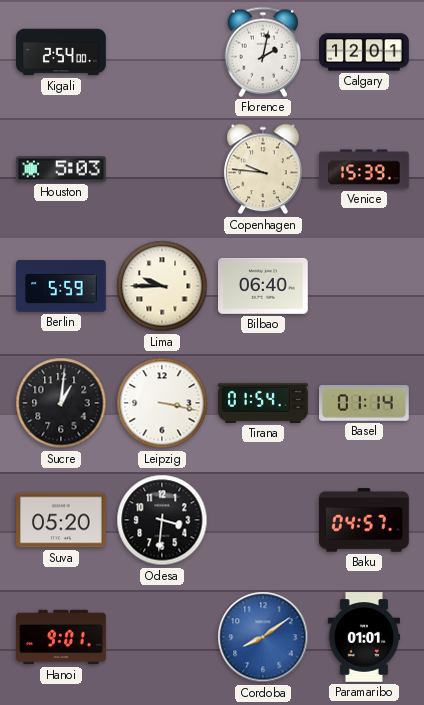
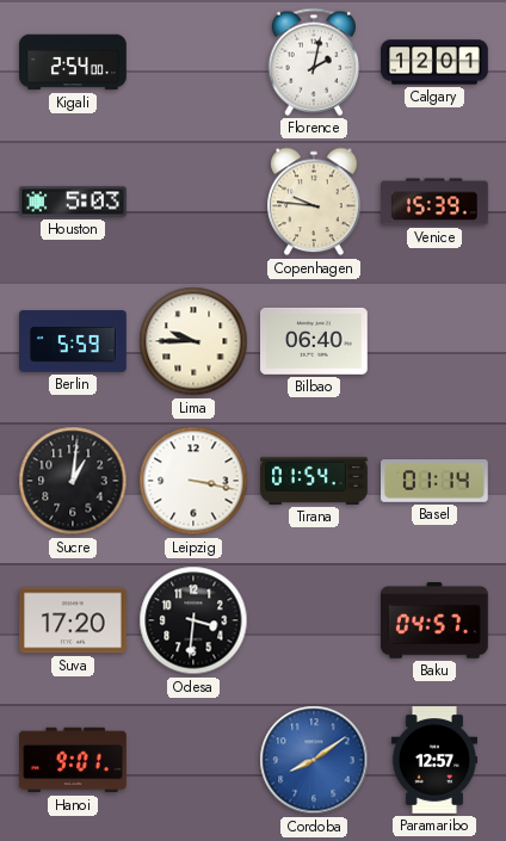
Suva: 05:20 -> 17:20
Paramaribo: 01:01 -> 12:57
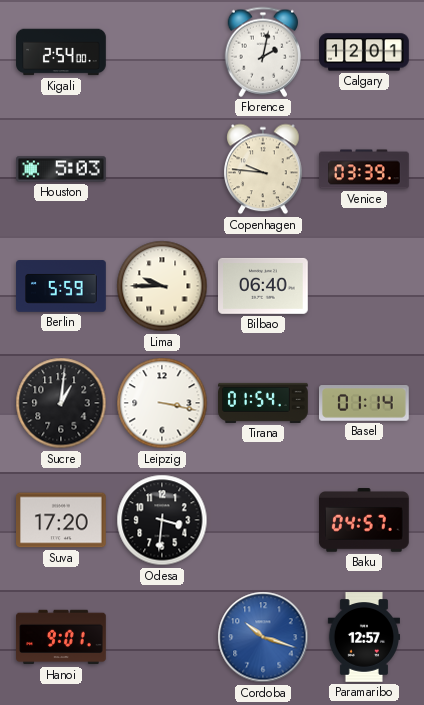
Venice: 15:39 -> 03:39
Cordoba: 8:09 -> 10:18
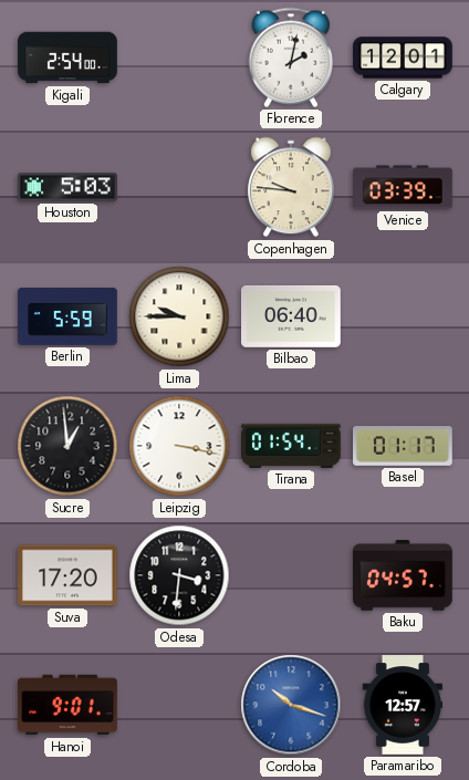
Sucre: 1:01 -> 12:59
Basel: 01:14 -> 01:17
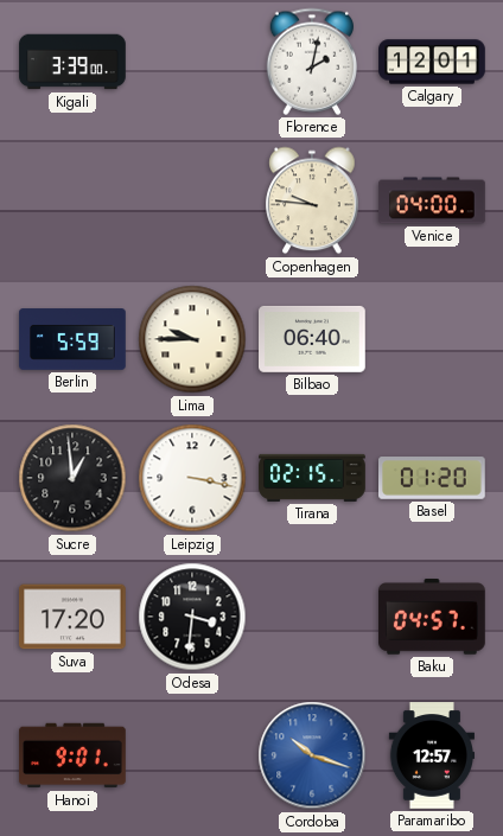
Kigali: 2:54 -> 3:39
Houston: 5:03 -> none
Venice: 03:39 -> 04:00
Tirana: 01:54 -> 02:15
Basel: 01:17 -> 01:20
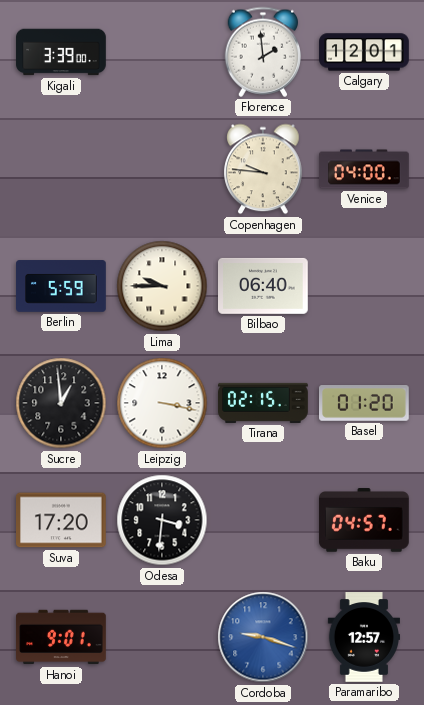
Florence: 2:02 -> 1:59
Cordoba: 10:18 -> 9:18
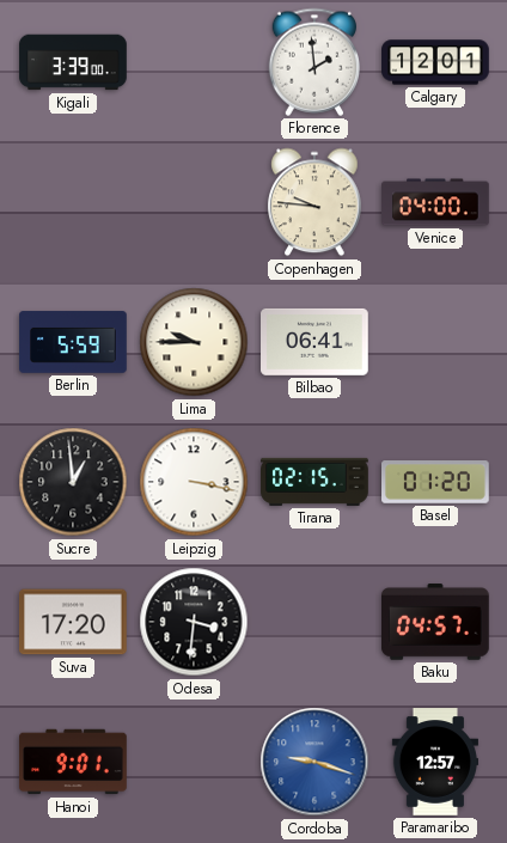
Bilbao: 06:40 -> 06:41
